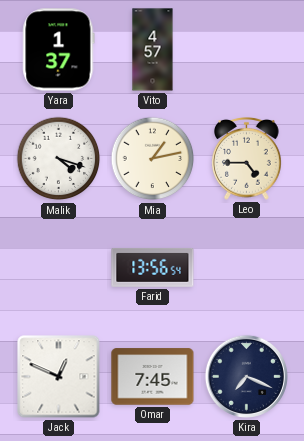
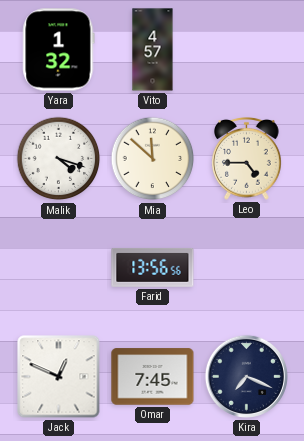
Yara: 1:37 -> 1:32
Mia: 1:13 -> 11:52
Farid: 13:56:54 -> 13:56:56
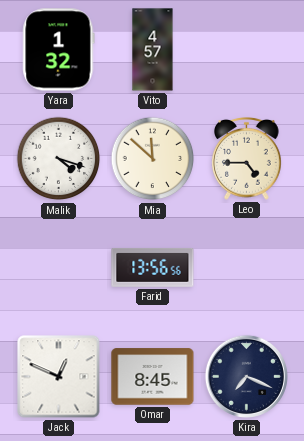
Omar: 7:45 -> 8:45
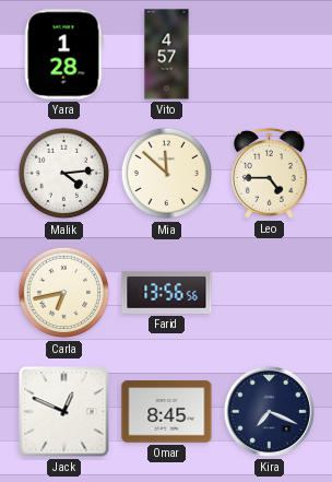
Yara: 1:32 -> 1:28
Malik: 4:18 -> 4:14
Carla: none -> 6:43
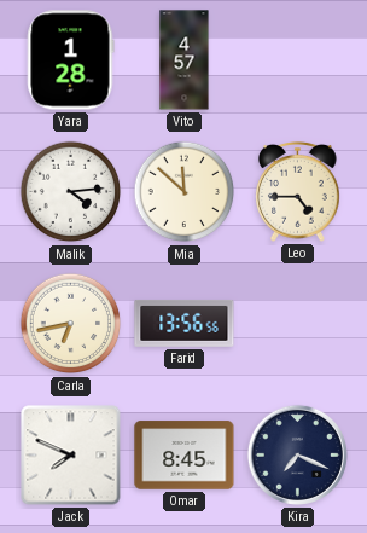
Jack: 12:49 -> 7:49
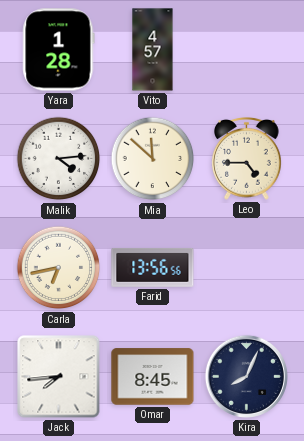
Jack: 7:49 -> 7:44
Kira: 7:19 -> 8:04
